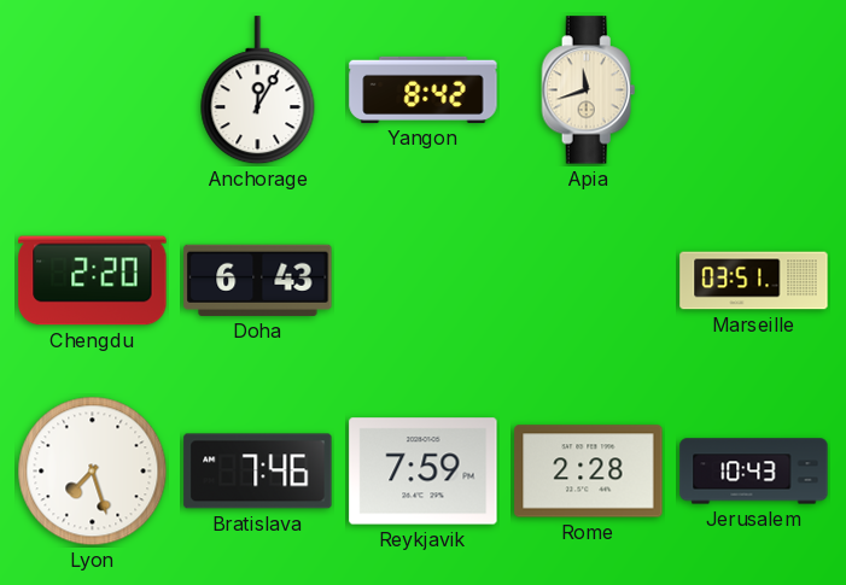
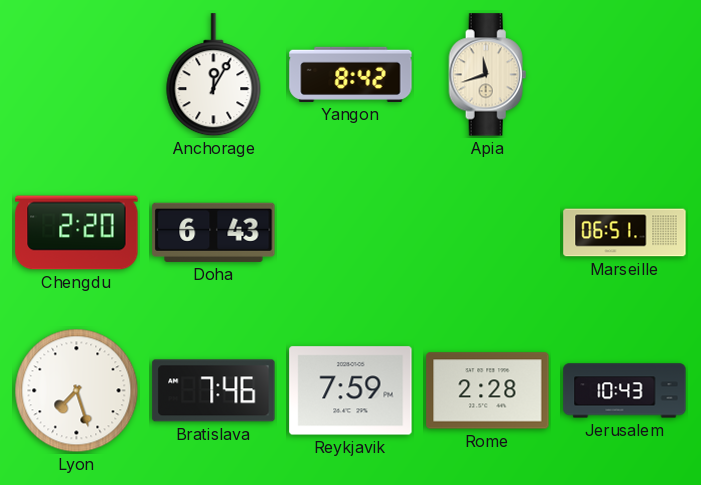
Marseille: 03:51 -> 06:51
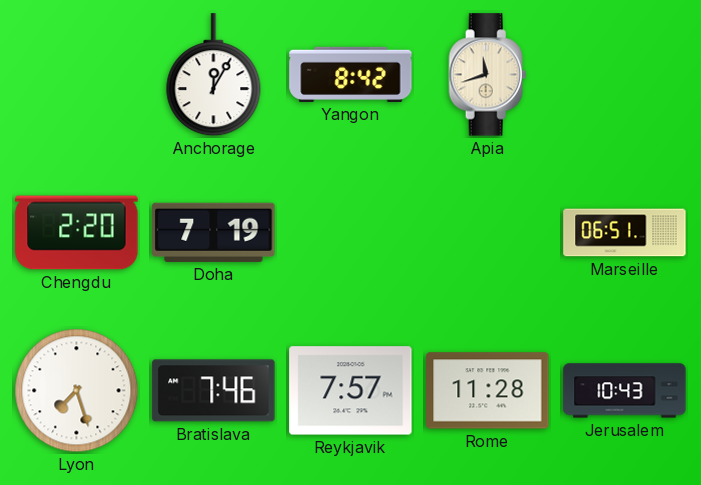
Doha: 6:43 -> 7:19
Reykjavik: 7:59 -> 7:57
Rome: 2:28 -> 11:28
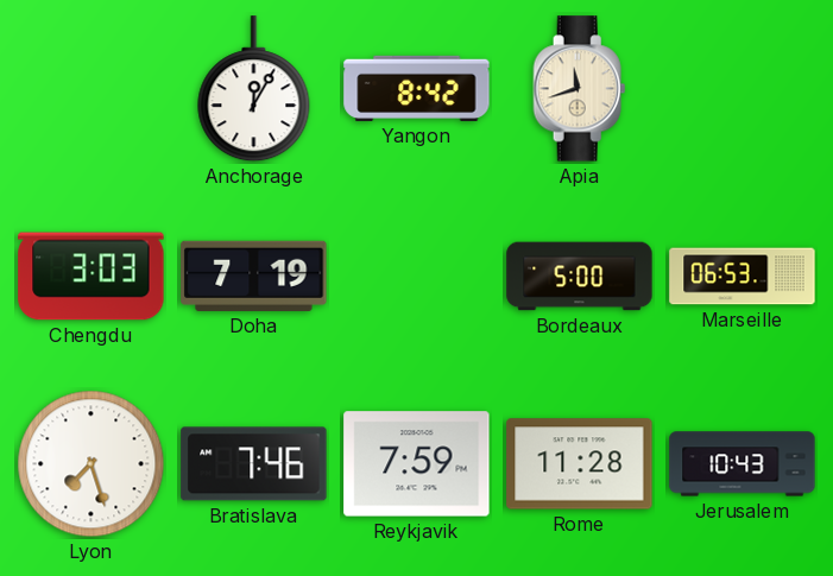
Chengdu: 2:20 -> 3:03
Bordeaux: none -> 5:00
Marseille: 06:51 -> 06:53
Reykjavik: 7:57 -> 7:59
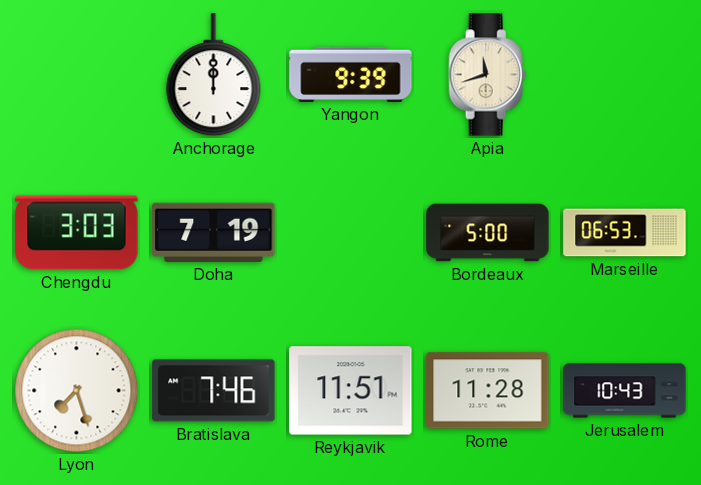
Anchorage: 12:05 -> 12:00
Yangon: 8:42 -> 9:39
Reykjavik: 7:59 -> 11:51
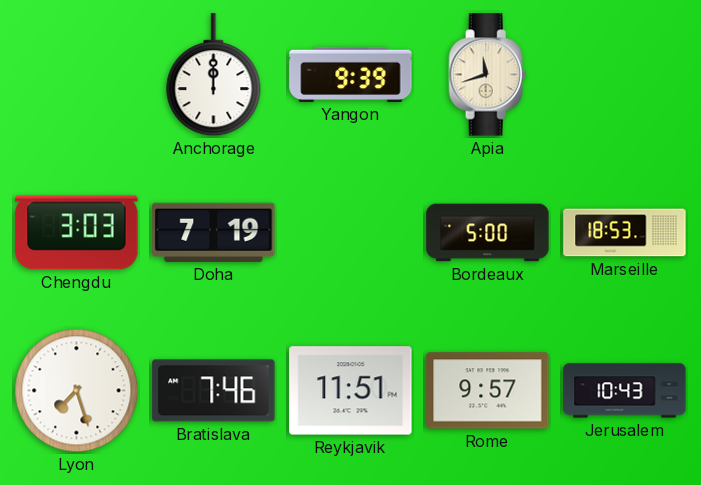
Marseille: 06:53 -> 18:53
Rome: 11:28 -> 9:57
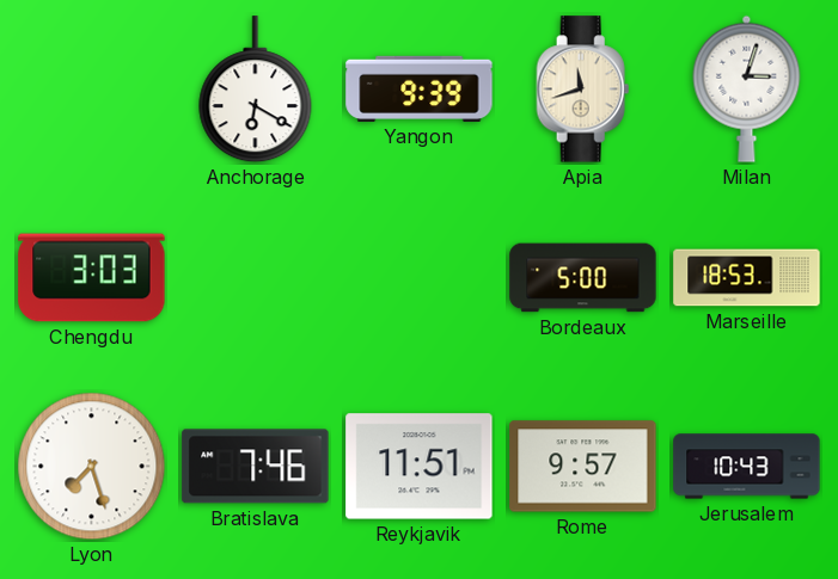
Anchorage: 12:00 -> 6:20
Milan: none -> 3:03
Doha: 7:19 -> none
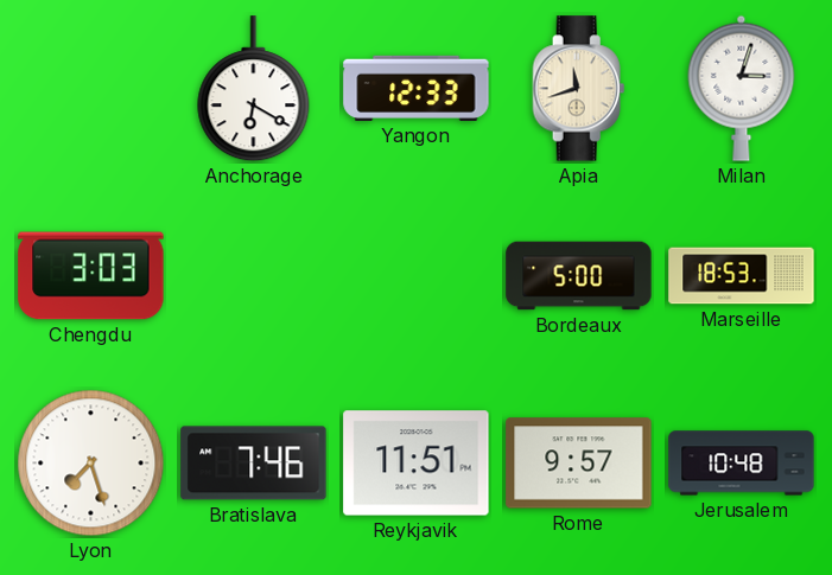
Yangon: 9:39 -> 12:33
Jerusalem: 10:43 -> 10:48
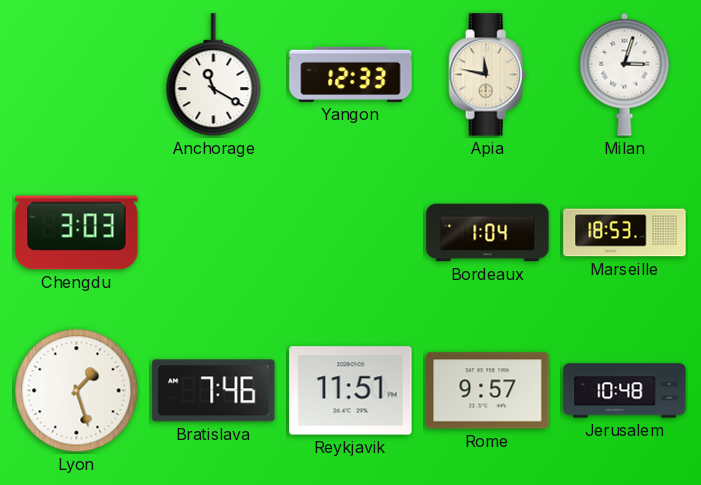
Anchorage: 6:20 -> 11:20
Apia: 11:42 -> 11:47
Bordeaux: 5:00 -> 1:04
Lyon: 7:27 -> 1:27
